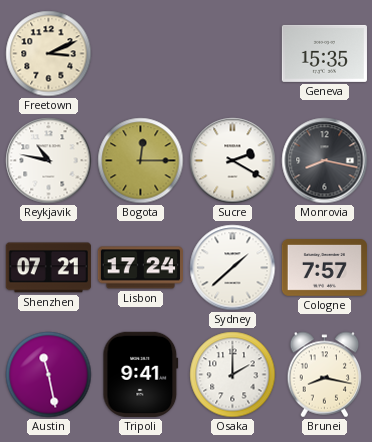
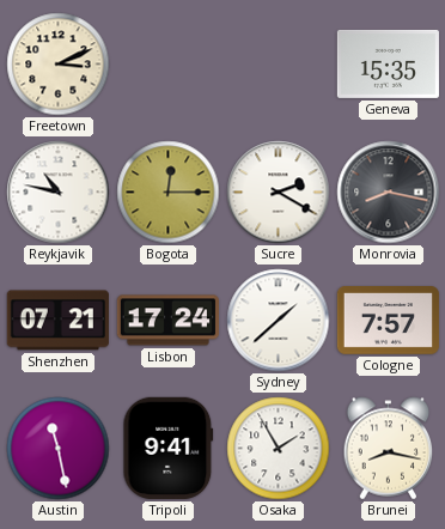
Osaka: 2:00 -> 1:55
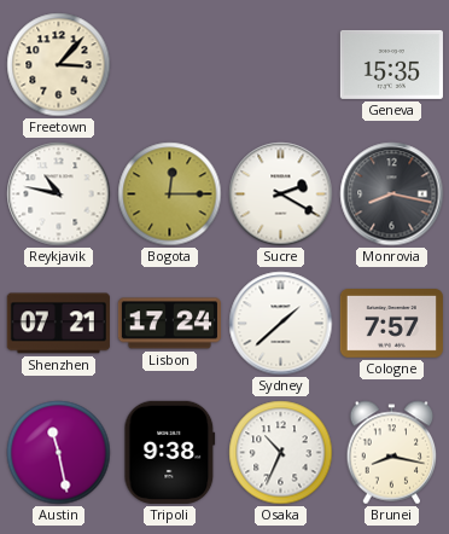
Freetown: 3:11 -> 3:07
Tripoli: 9:41 -> 9:38
Osaka: 1:55 -> 10:34
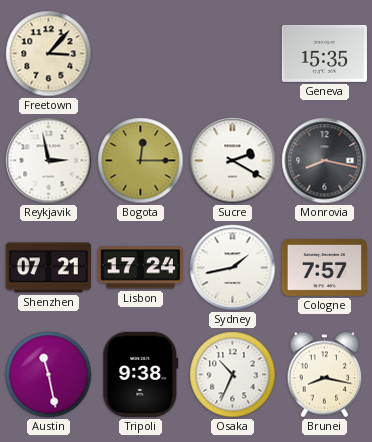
Reykjavik: 10:47 -> 2:58
Sydney: 1:38 -> 1:43
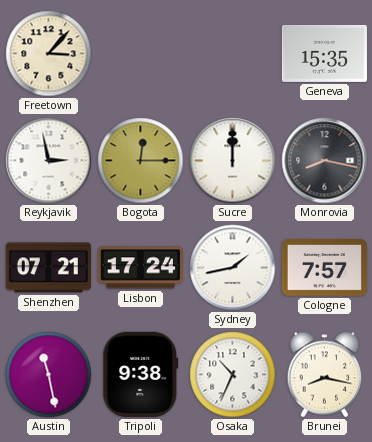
Sucre: 2:20 -> 12:00
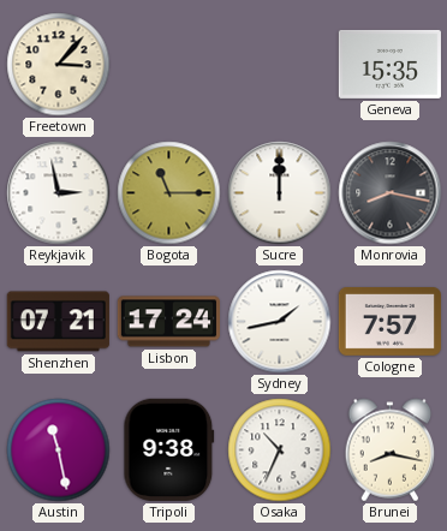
Bogota: 12:15 -> 11:15
